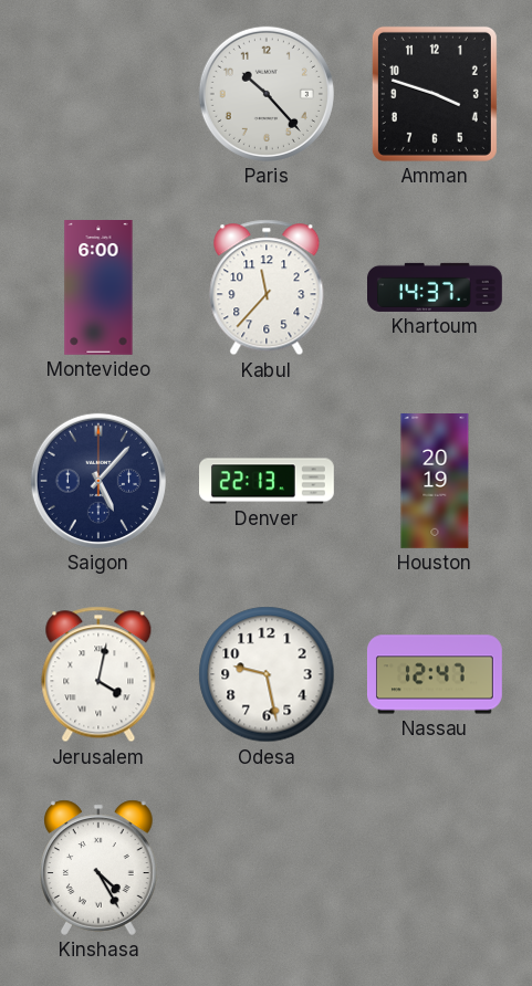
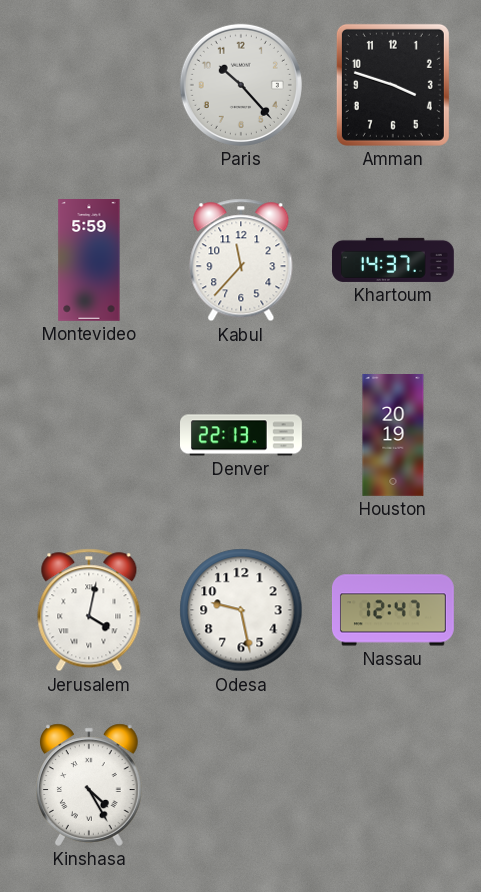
Montevideo: 6:00 -> 5:59
Saigon: 5:07 -> none
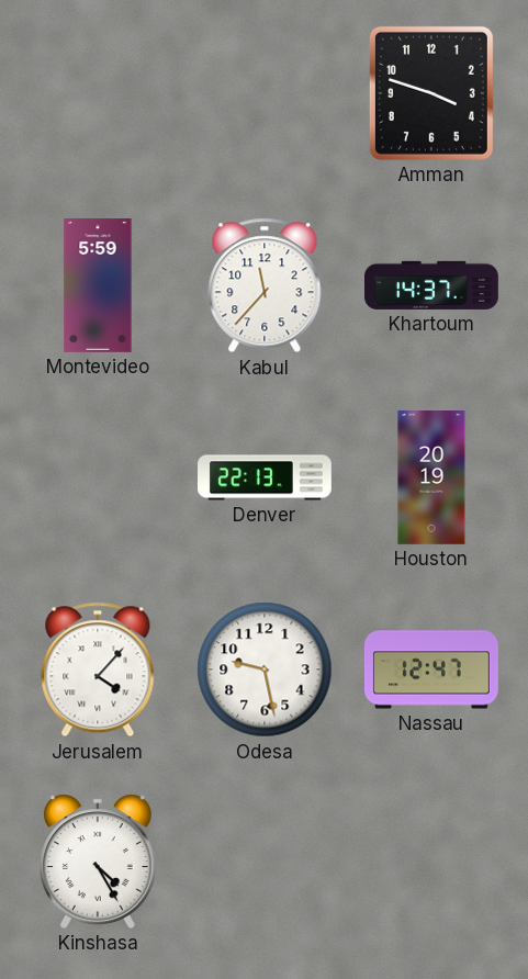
Paris: 10:23 -> none
Jerusalem: 4:02 -> 4:07
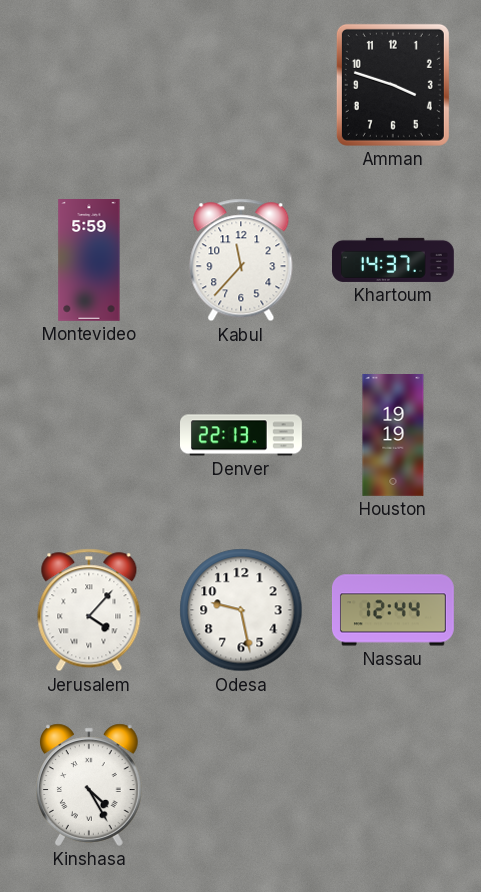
Houston: 20:19 -> 19:19
Nassau: 12:47 -> 12:44
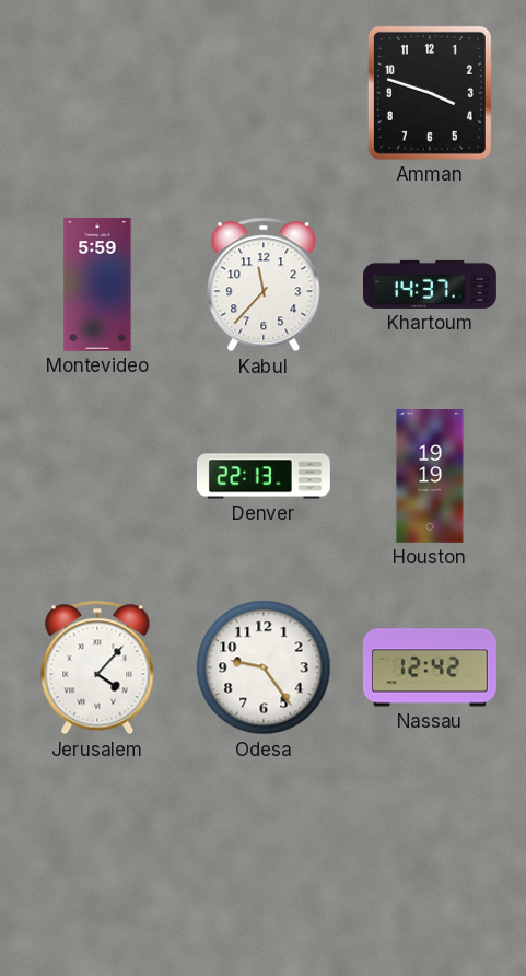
Odesa: 9:28 -> 9:24
Nassau: 12:44 -> 12:42
Kinshasa: 4:25 -> none
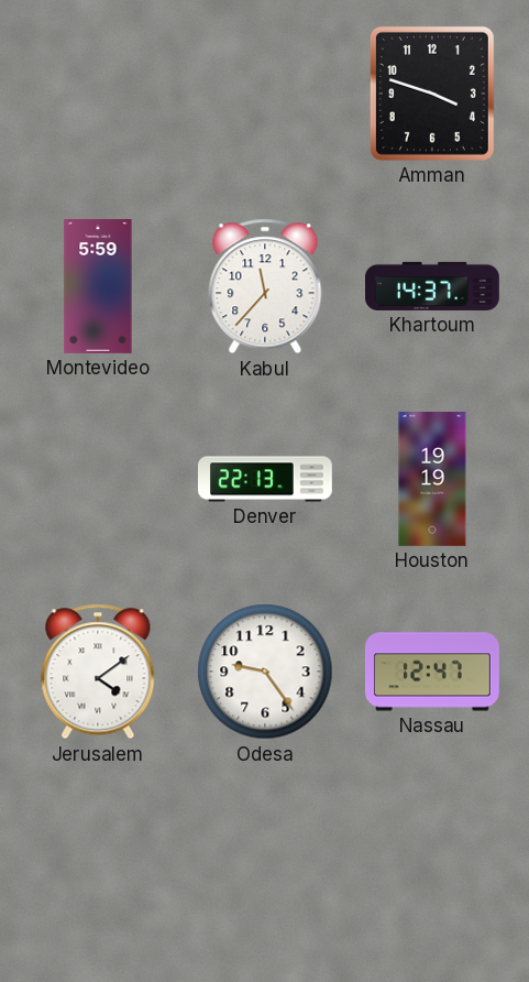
Jerusalem: 4:07 -> 4:09
Nassau: 12:42 -> 12:47
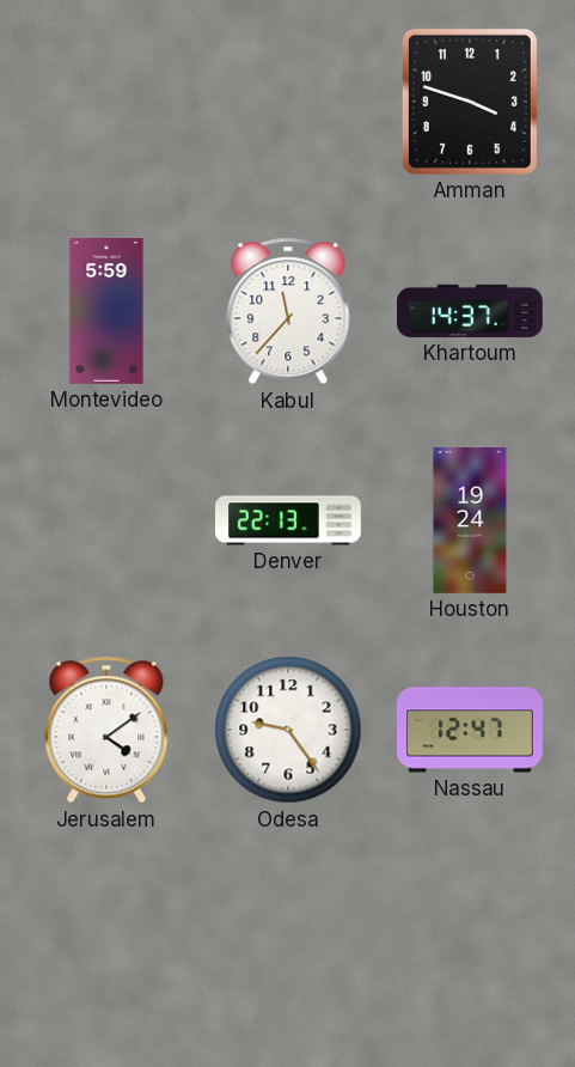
Houston: 19:19 -> 19:24
